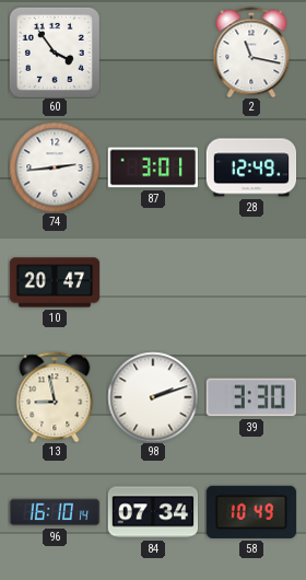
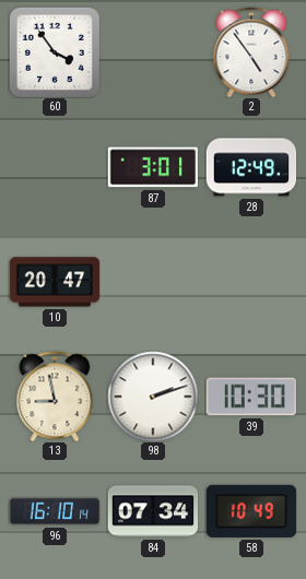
2: 11:17 -> 4:54
74: 2:44 -> none
39: 3:30 -> 10:30
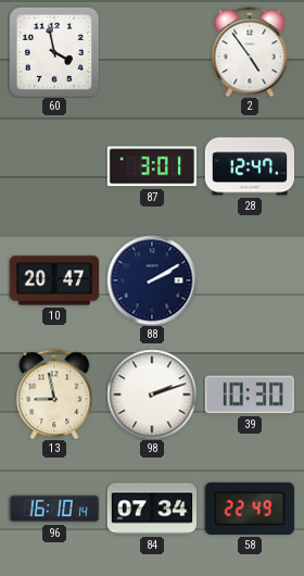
60: 3:54 -> 3:58
28: 12:49 -> 12:47
88: none -> 2:10
58: 10:49 -> 22:49
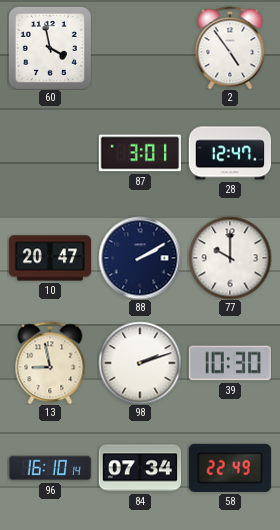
77: none -> 10:00
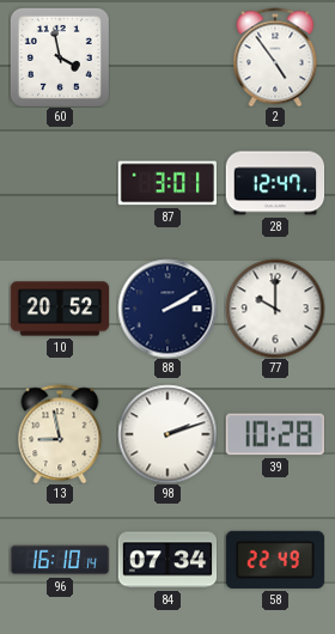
10: 20:47 -> 20:52
39: 10:30 -> 10:28
